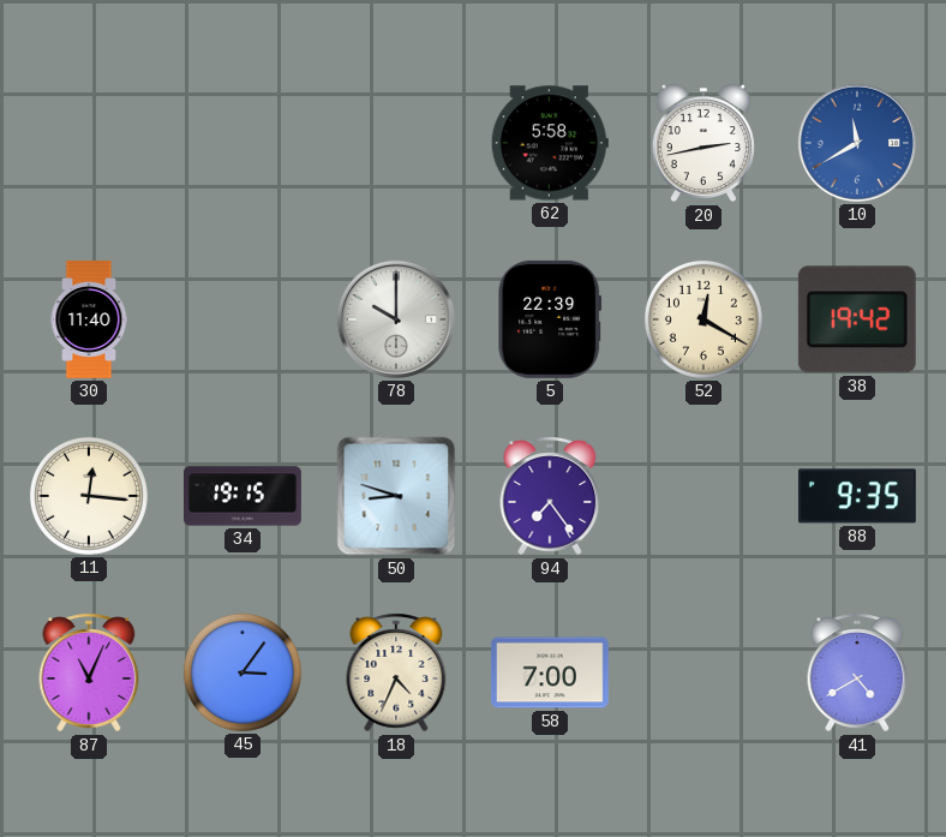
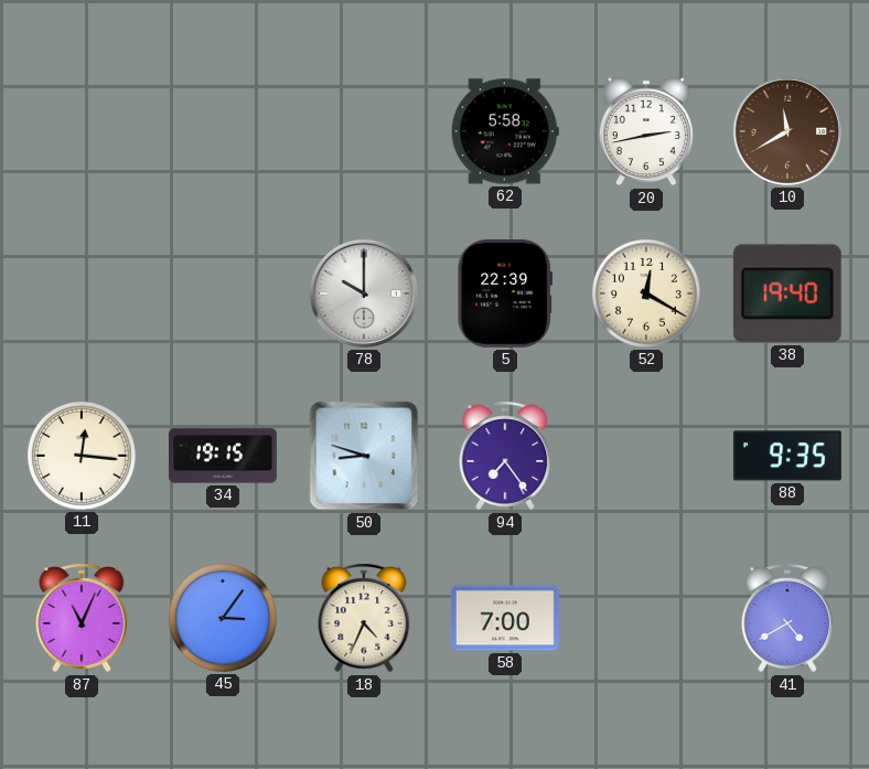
10 dial: blue -> brown
30: 11:40 -> none
38: 19:42 -> 19:40
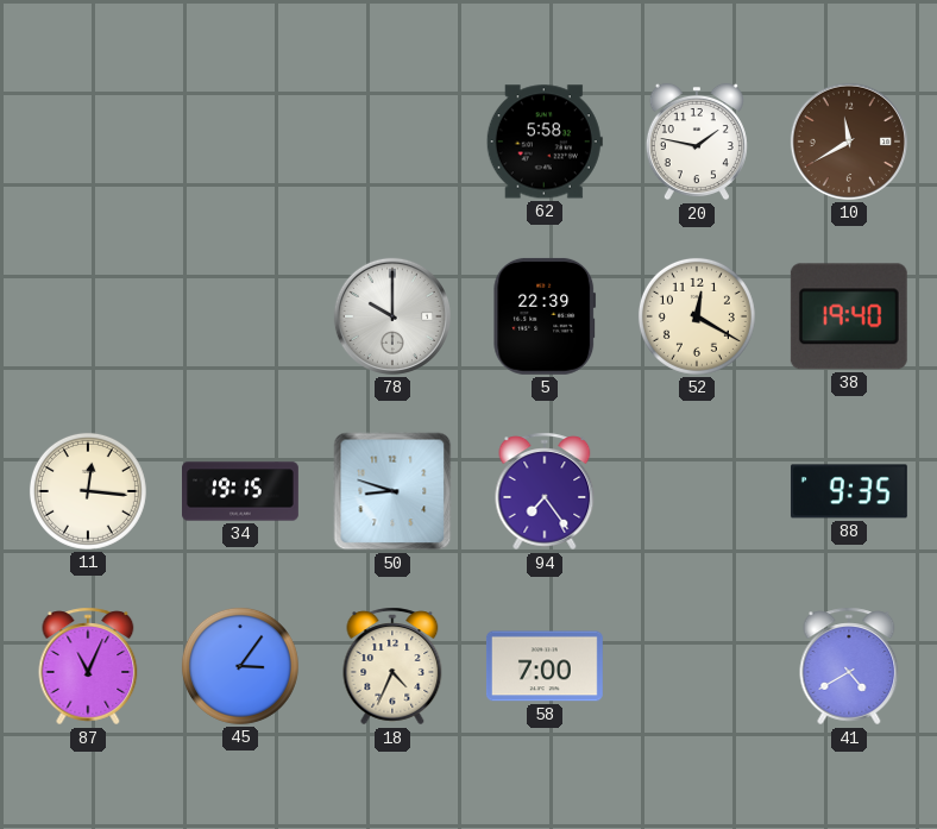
20: 2:43 -> 1:47
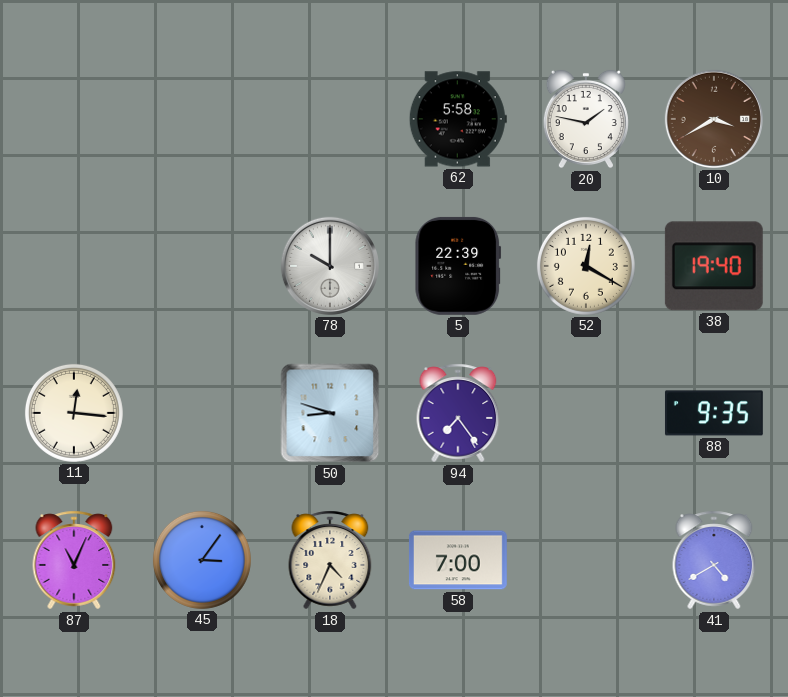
10: 11:40 -> 3:40
34: 19:15 -> none
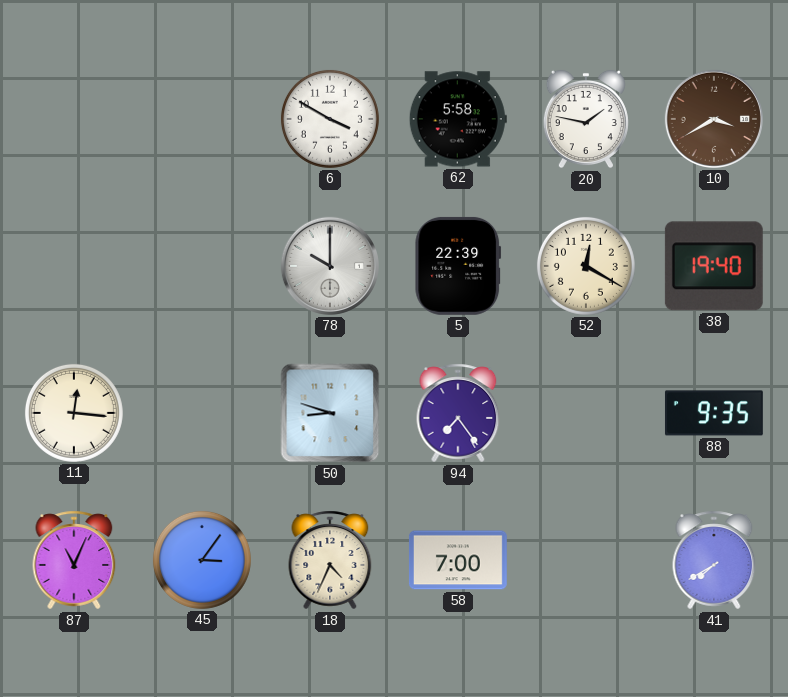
6: none -> 3:50
41: 4:40 -> 7:40
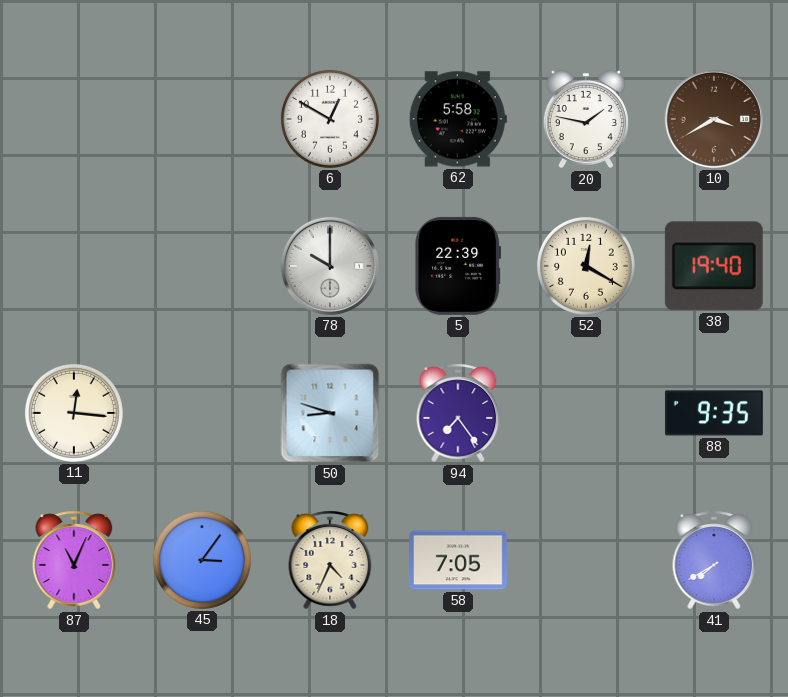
6: 3:50 -> 12:50
58: 7:00 -> 7:05
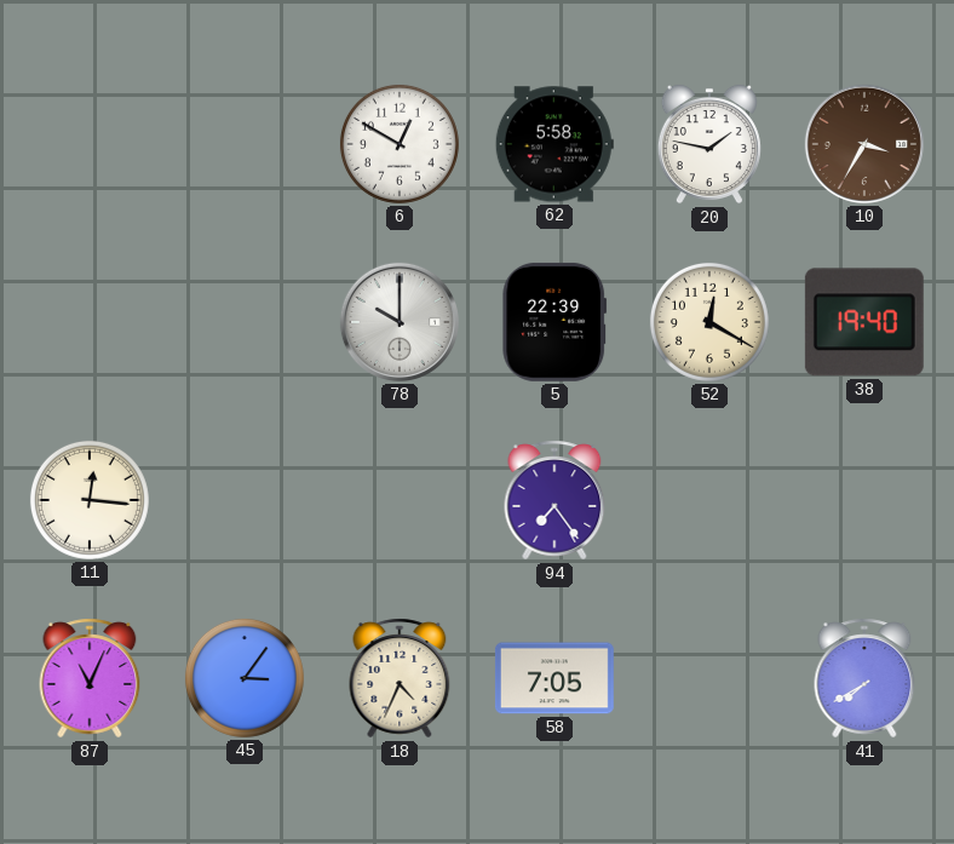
10: 3:40 -> 3:35
50: 8:48 -> none
88: 9:35 -> none
